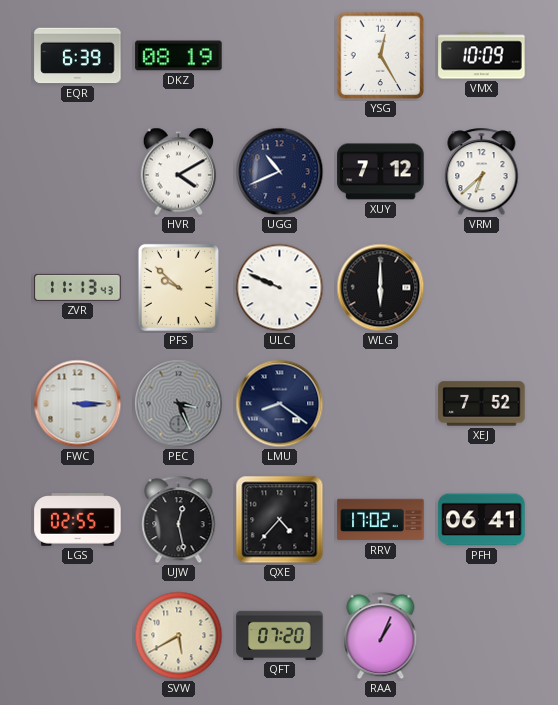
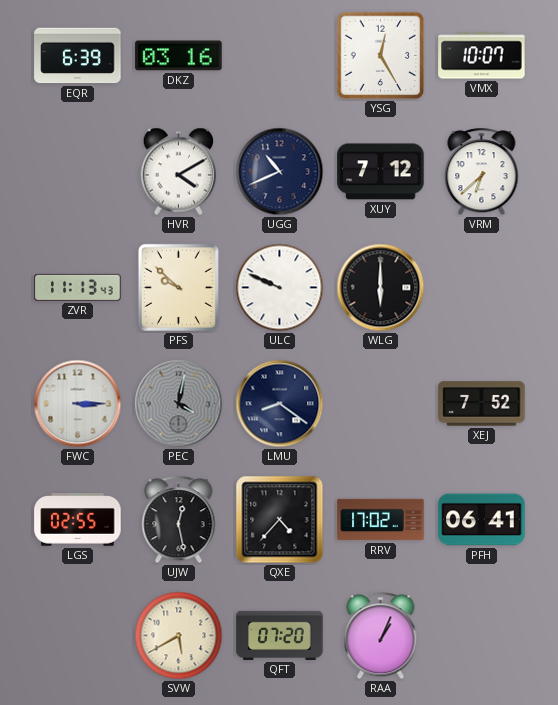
DKZ: 08:19 -> 03:16
VMX: 10:09 -> 10:07
PEC: 3:26 -> 4:02
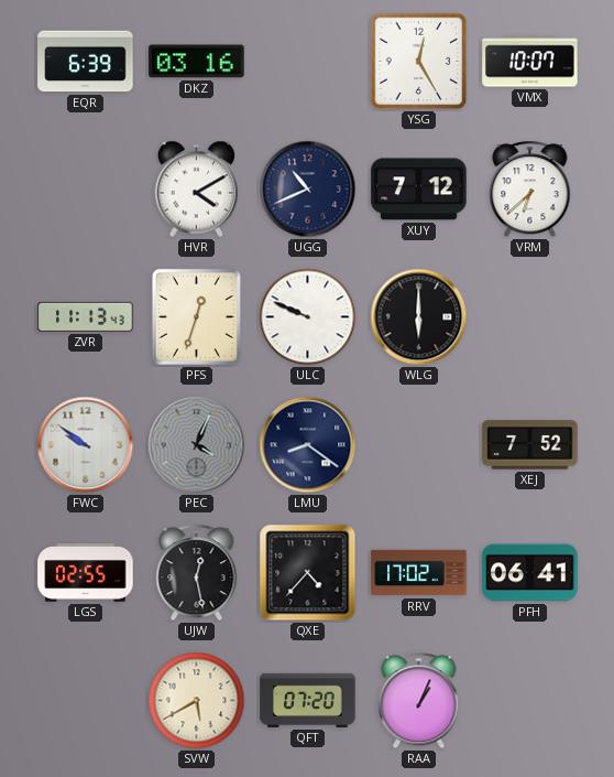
PFS: 9:52 -> 12:33
FWC: 3:15 -> 9:51
PEC: 4:02 -> 4:04
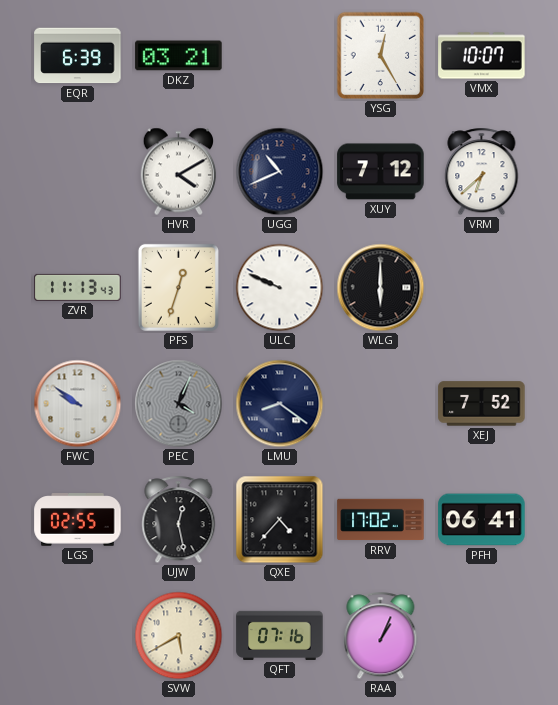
DKZ: 03:16 -> 03:21
QFT: 07:20 -> 07:16
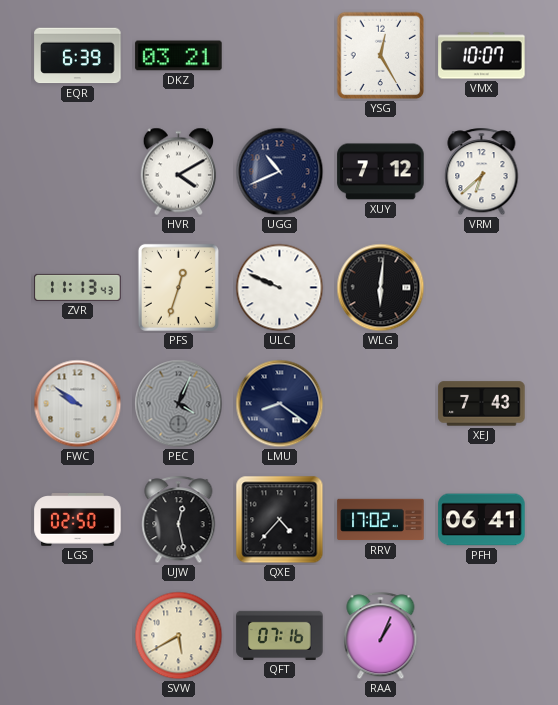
WLG: 6:00 -> 6:01
XEJ: 7:52 -> 7:43
LGS: 02:55 -> 02:50
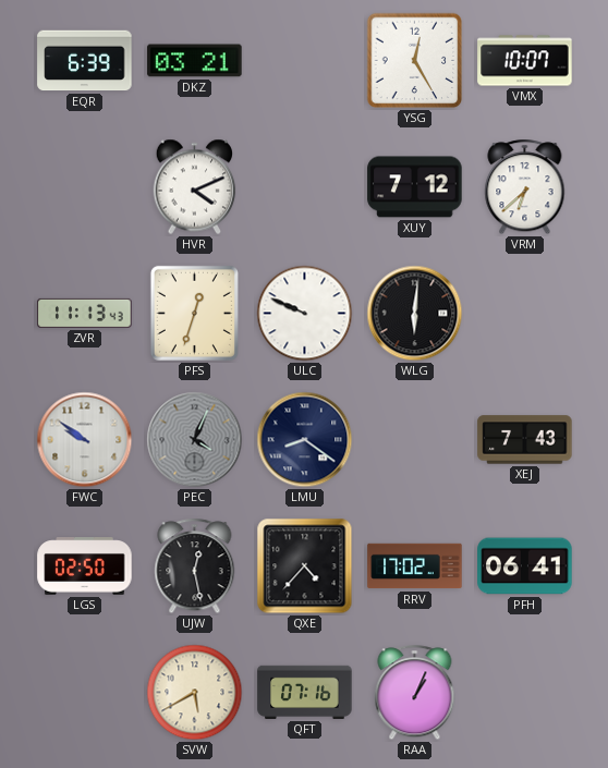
HVR: 4:10 -> 4:11
UGG: 10:41 -> none
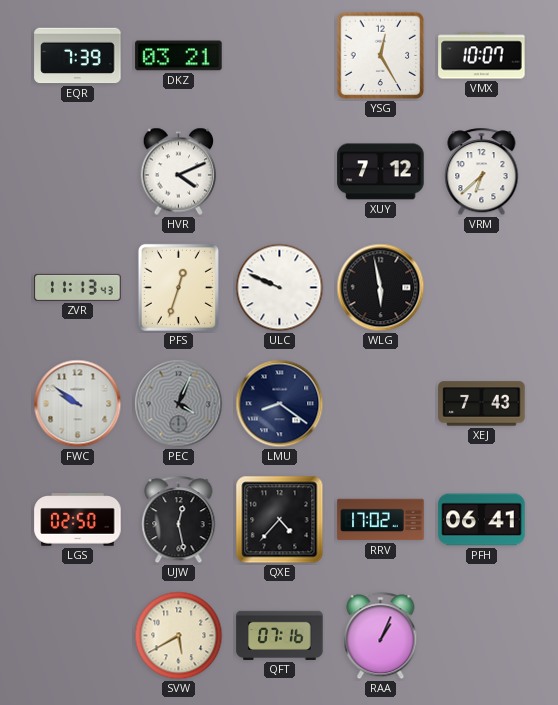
EQR: 6:39 -> 7:39
WLG: 6:01 -> 5:58
